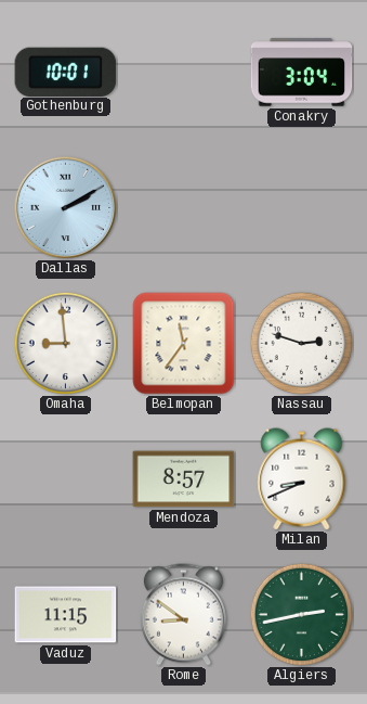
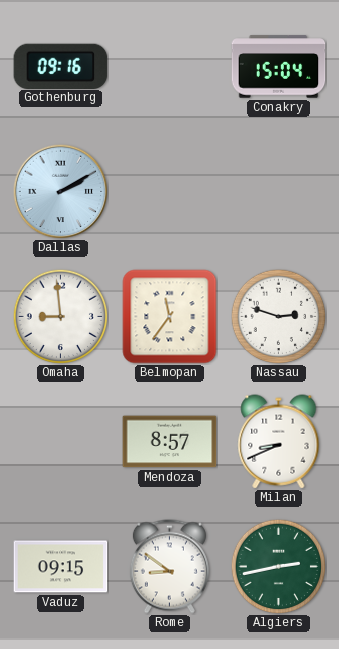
Gothenburg: 10:01 -> 09:16
Conakry: 3:04 -> 15:04
Vaduz: 11:15 -> 09:15
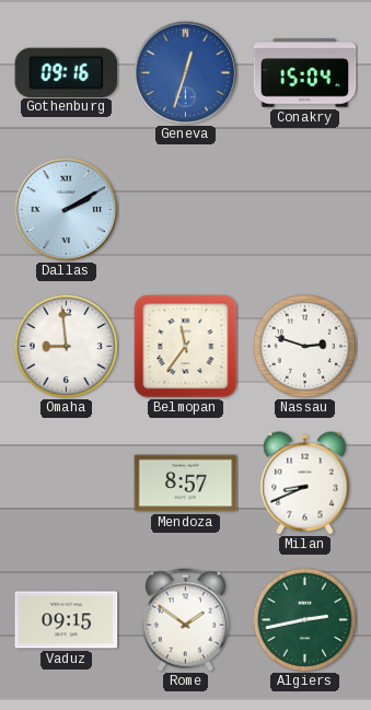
Geneva: none -> 12:33
Rome: 8:51 -> 1:51
